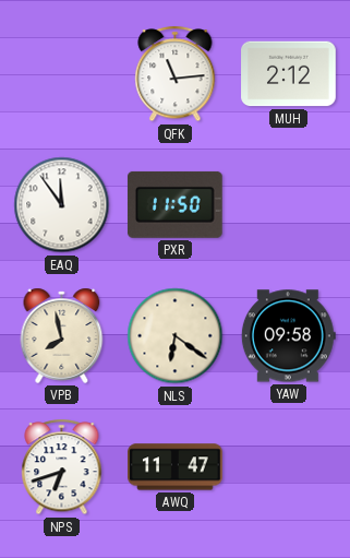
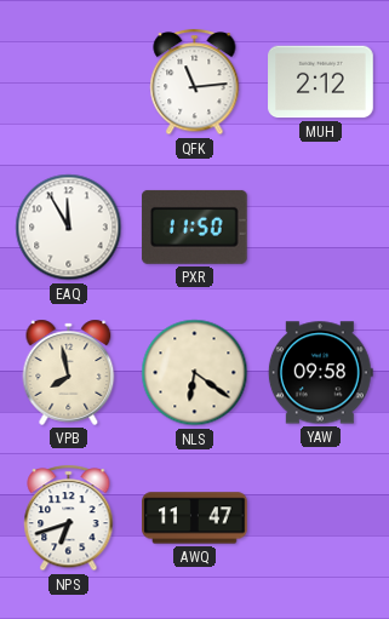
EAQ: 11:54 -> 11:55
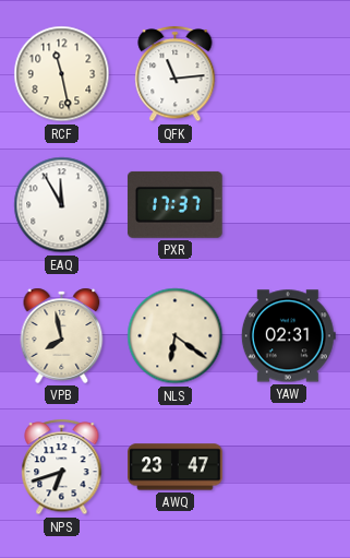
RCF: none -> 11:28
MUH: 2:12 -> none
PXR: 11:50 -> 17:37
YAW: 09:58 -> 02:31
AWQ: 11:47 -> 23:47
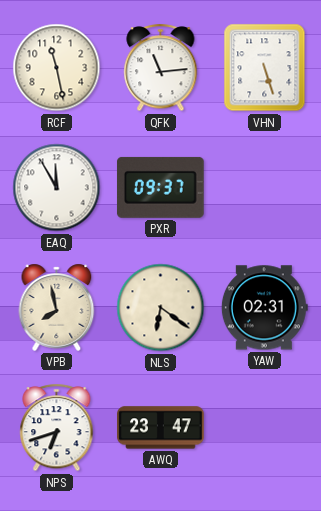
VHN: none -> 5:27
PXR: 17:37 -> 09:37
